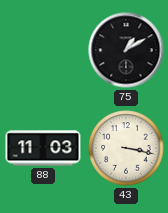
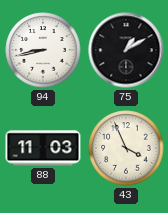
94: none -> 8:43
43: 3:17 -> 3:56
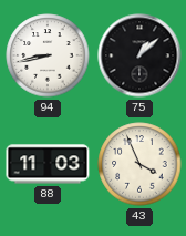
75: 1:10 -> 1:08
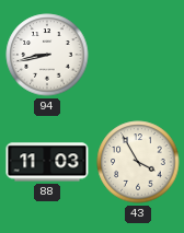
75: 1:08 -> none
43: 3:56 -> 3:55
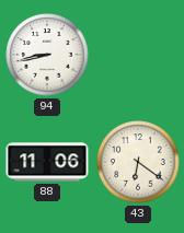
88: 11:03 -> 11:06
43: 3:55 -> 6:21
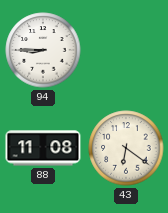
94: 8:43 -> 8:45
88: 11:06 -> 11:08
